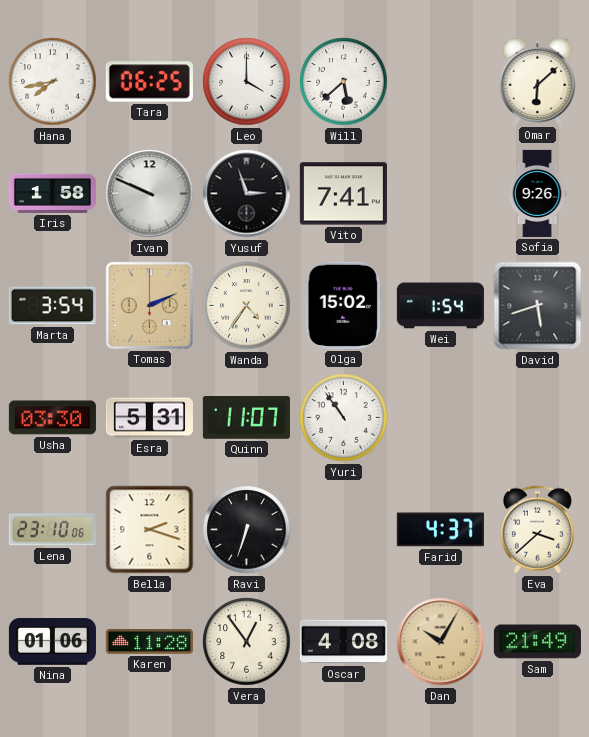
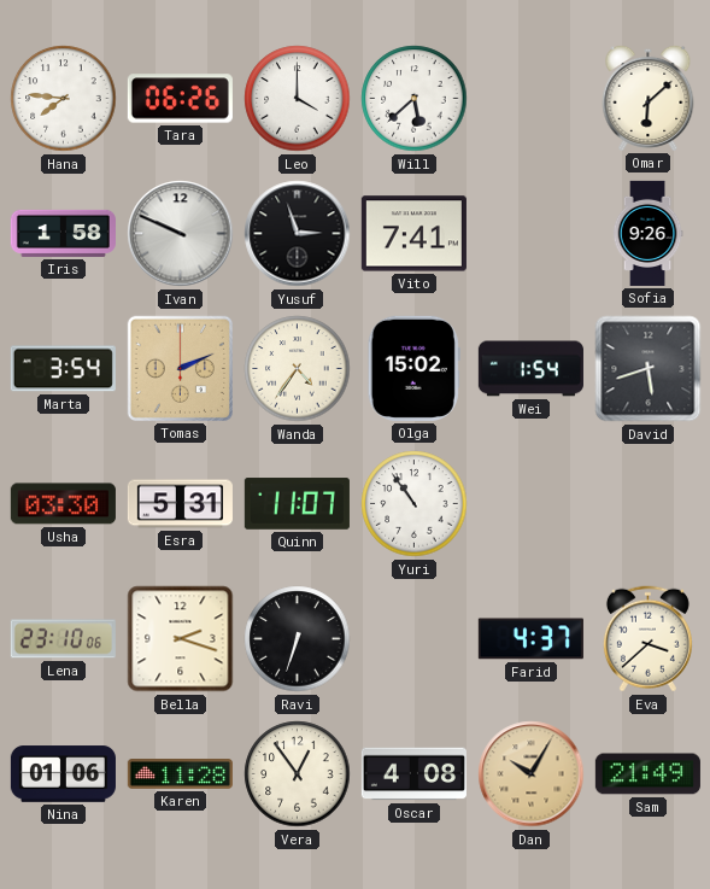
Hana: 7:43 -> 7:46
Tara: 06:25 -> 06:26
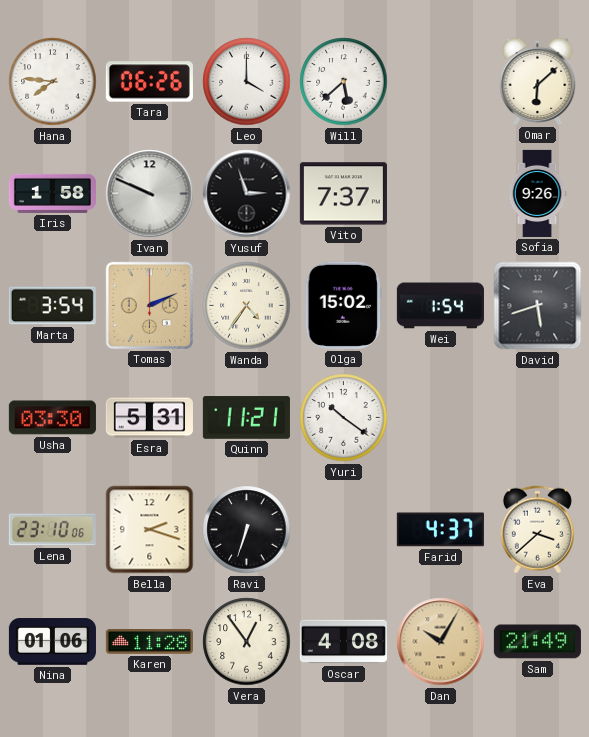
Vito: 7:41 -> 7:37
Quinn: 11:07 -> 11:21
Yuri: 10:54 -> 10:21
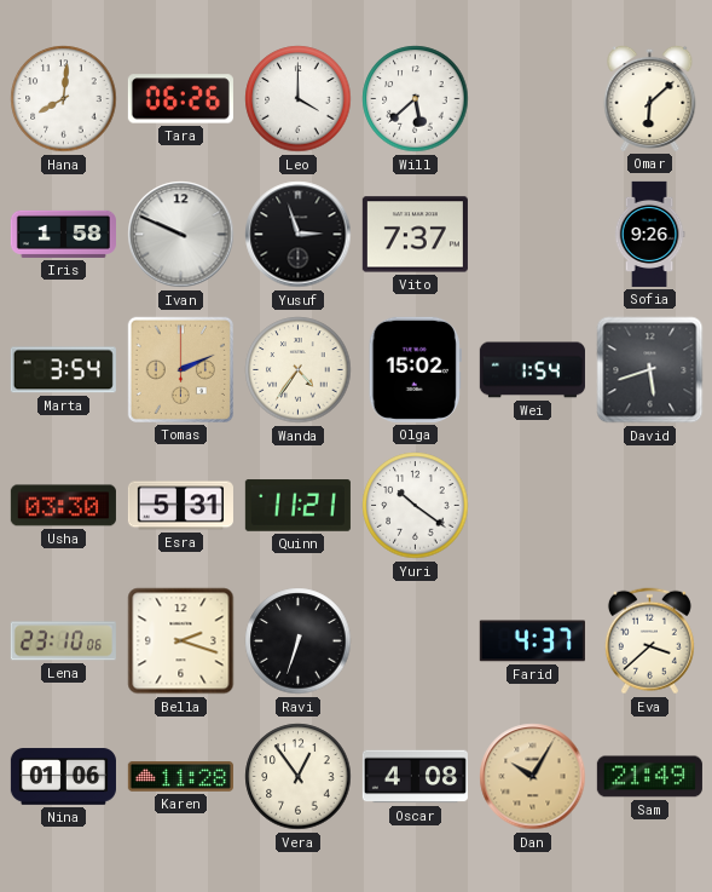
Hana: 7:46 -> 8:01
